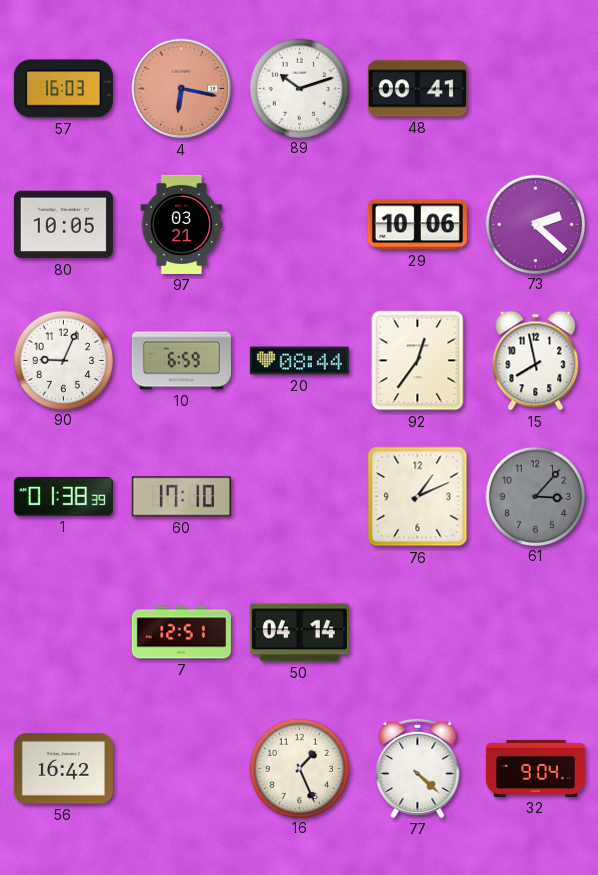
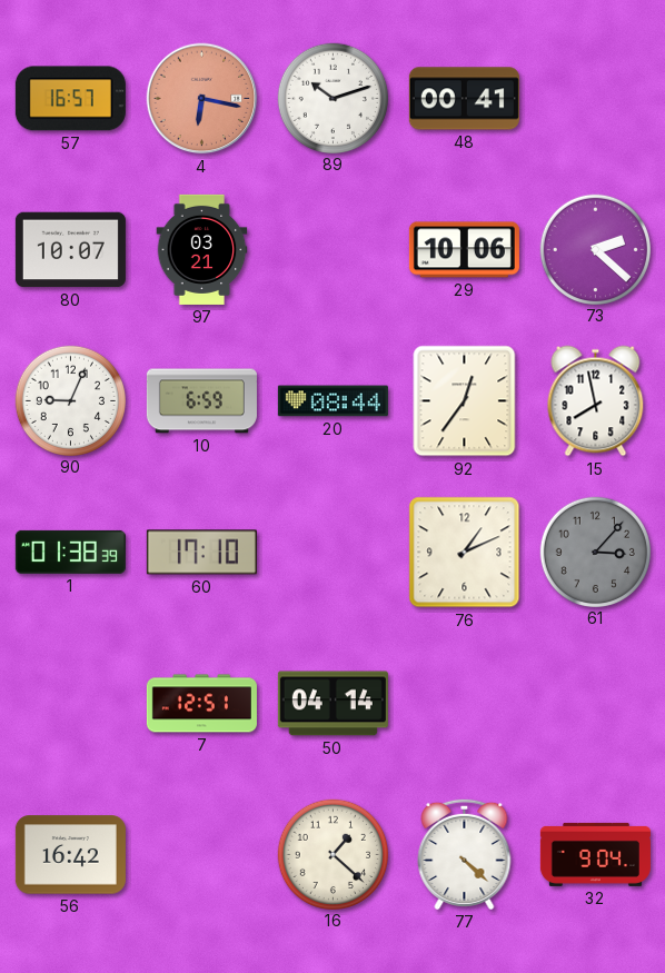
57: 16:03 -> 16:57
80: 10:05 -> 10:07
16: 1:26 -> 1:22
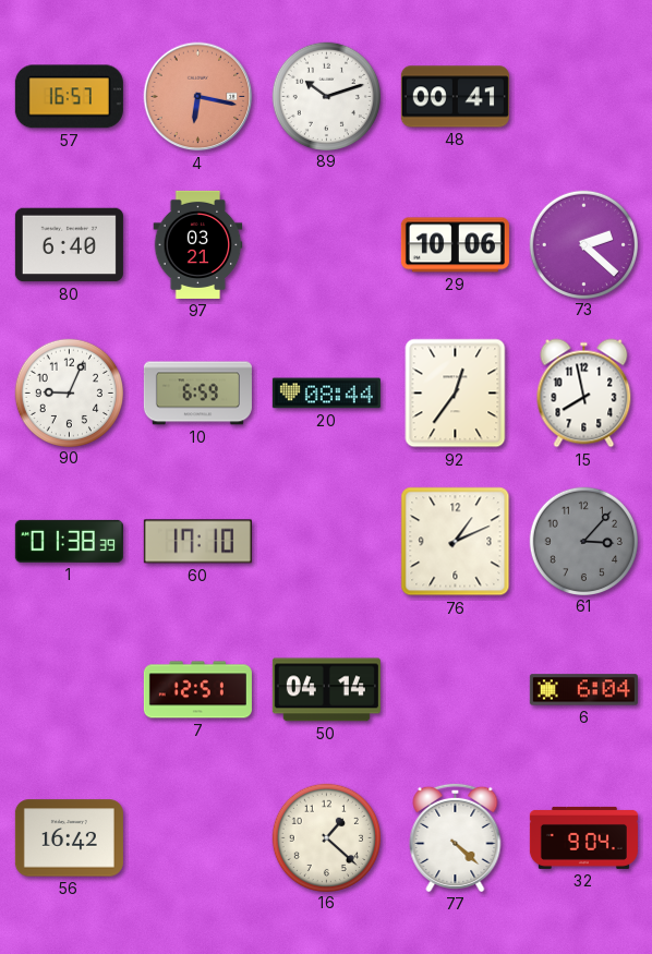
80: 10:07 -> 6:40
6: none -> 6:04
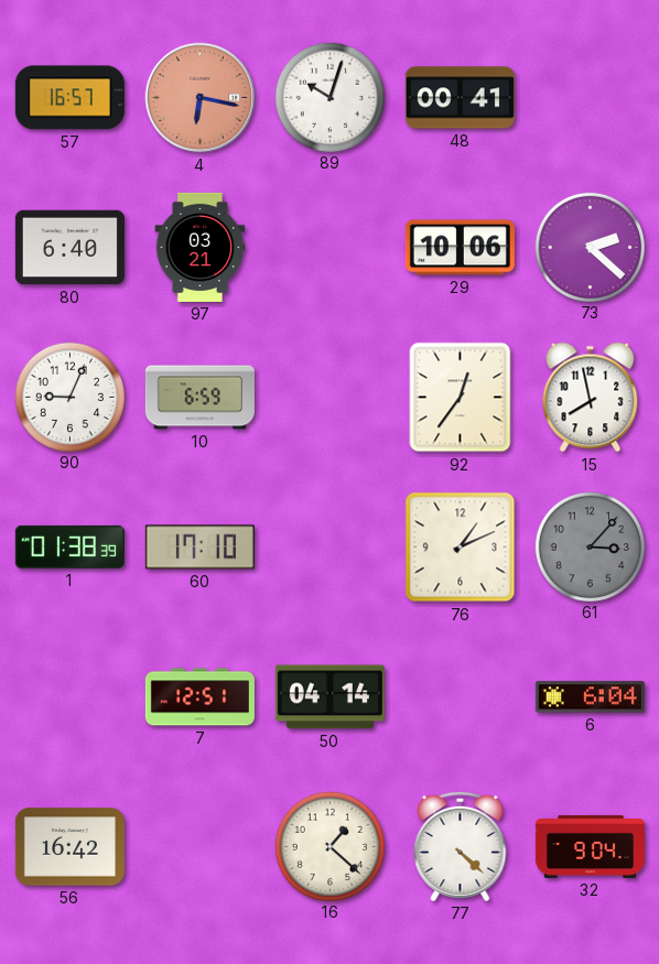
89: 10:12 -> 10:03
20: 08:44 -> none
